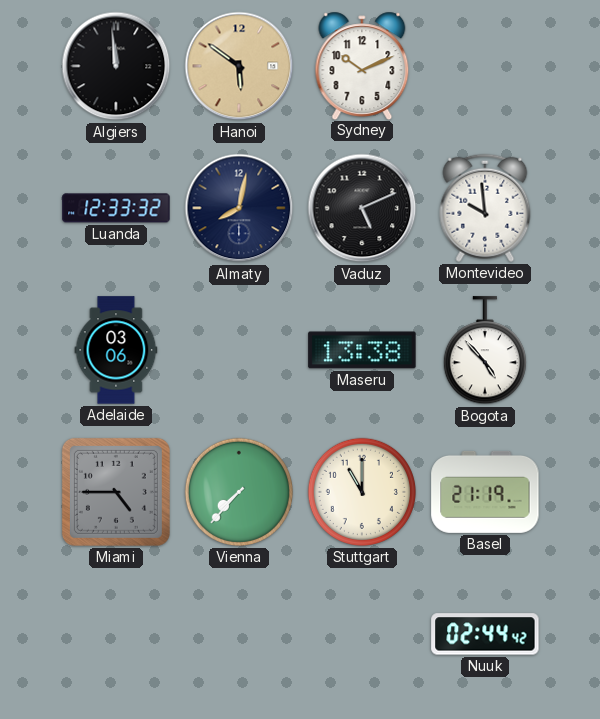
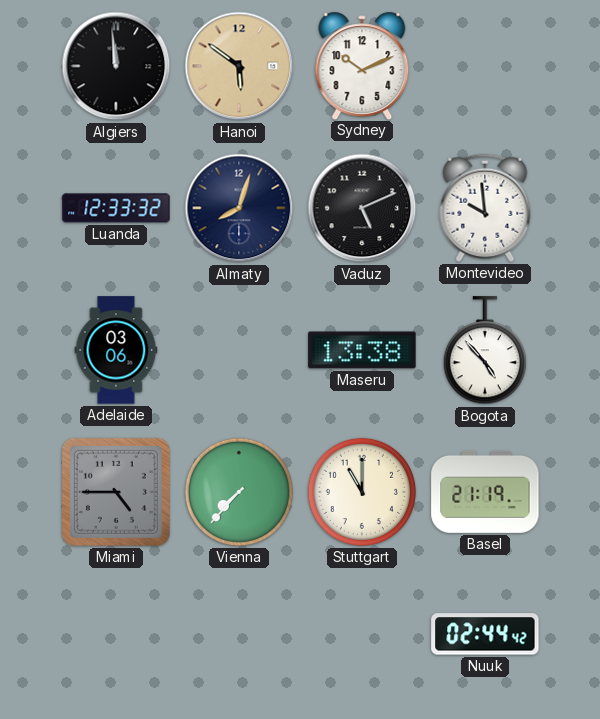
Almaty: 8:02 -> 8:03
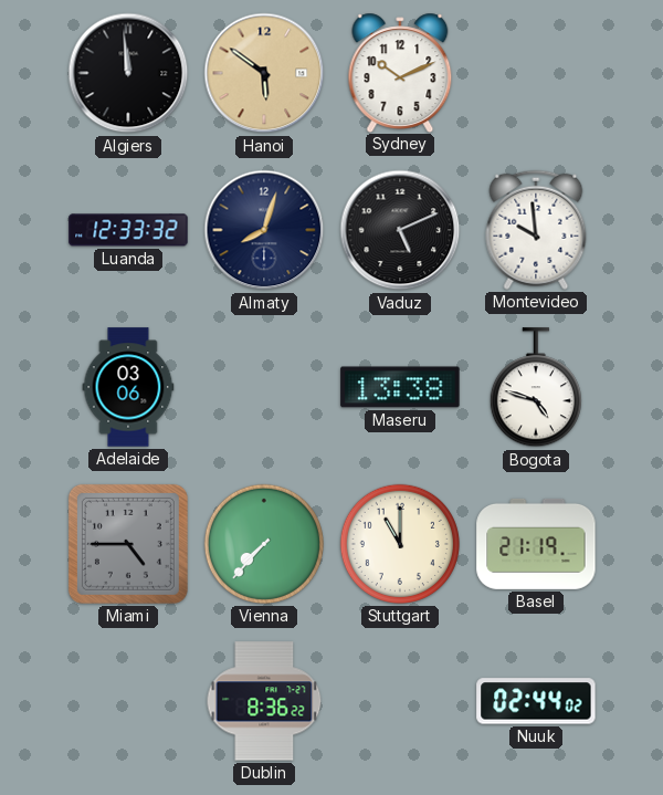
Bogota: 4:53 -> 4:48
Dublin: none -> 8:36
Nuuk: 02:44:42 -> 02:44:02
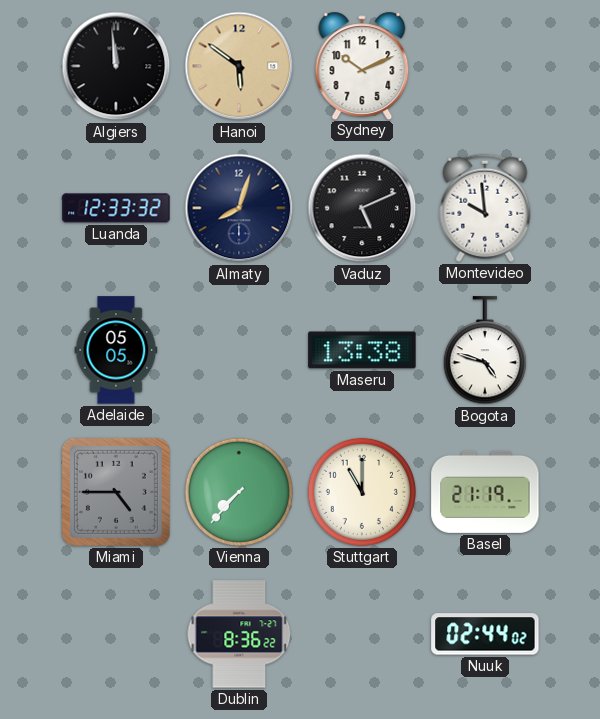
Adelaide: 03:06 -> 05:05
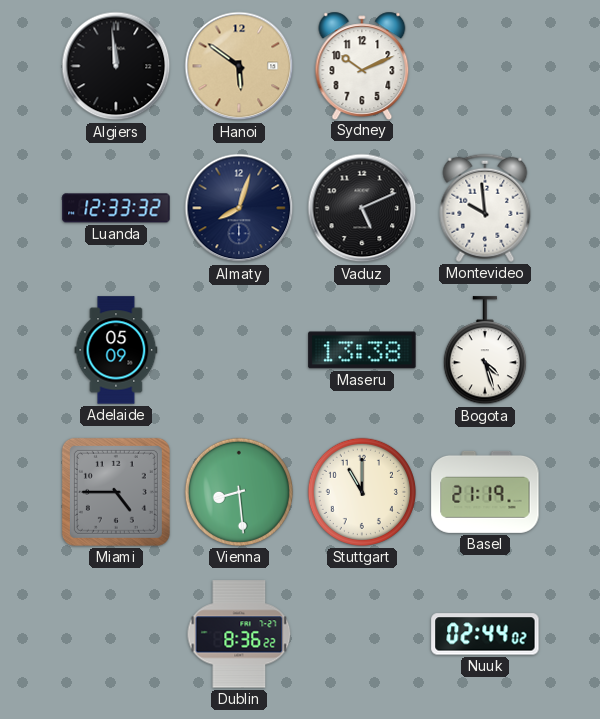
Adelaide: 05:05 -> 05:09
Bogota: 4:48 -> 4:27
Vienna: 7:37 -> 8:29
